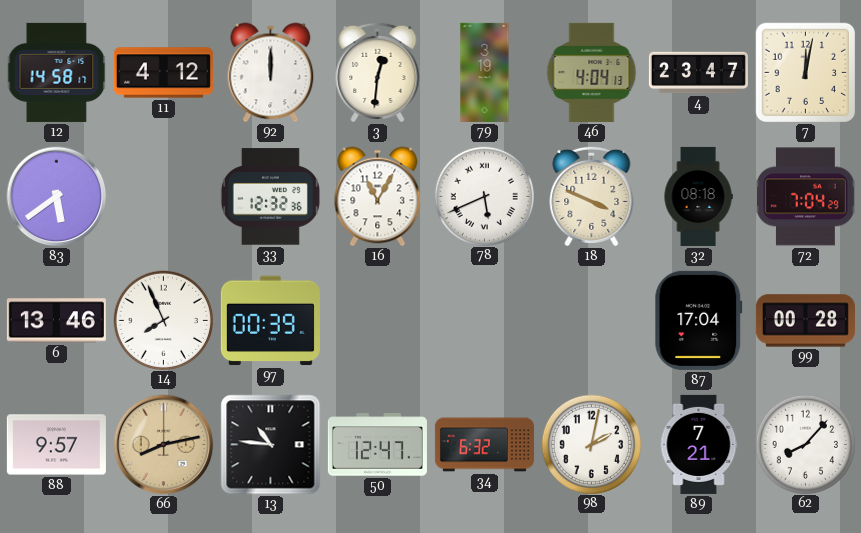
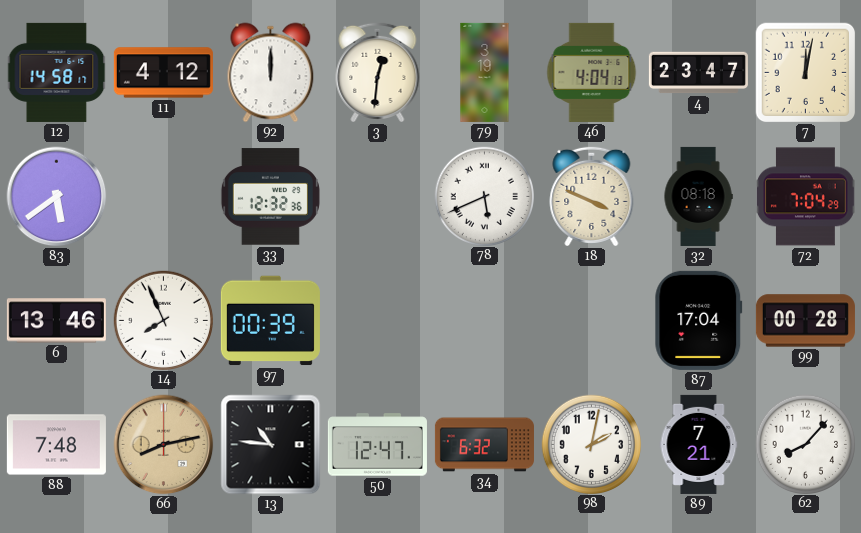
16: 11:05 -> none
88: 9:57 -> 7:48
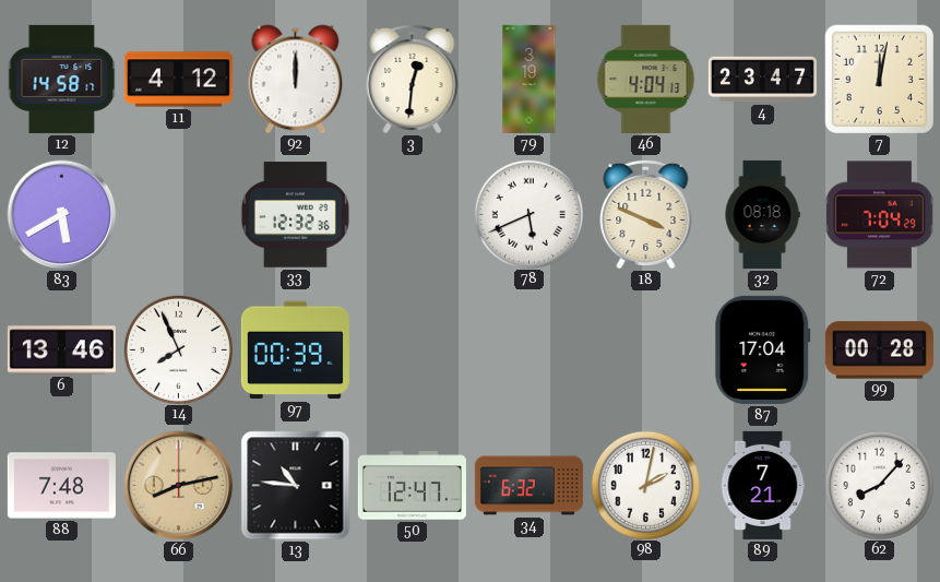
83: 5:39 -> 5:40
